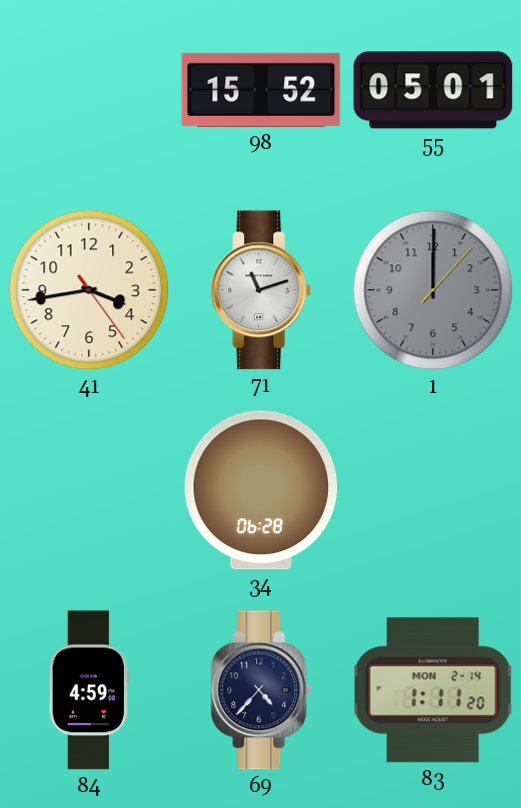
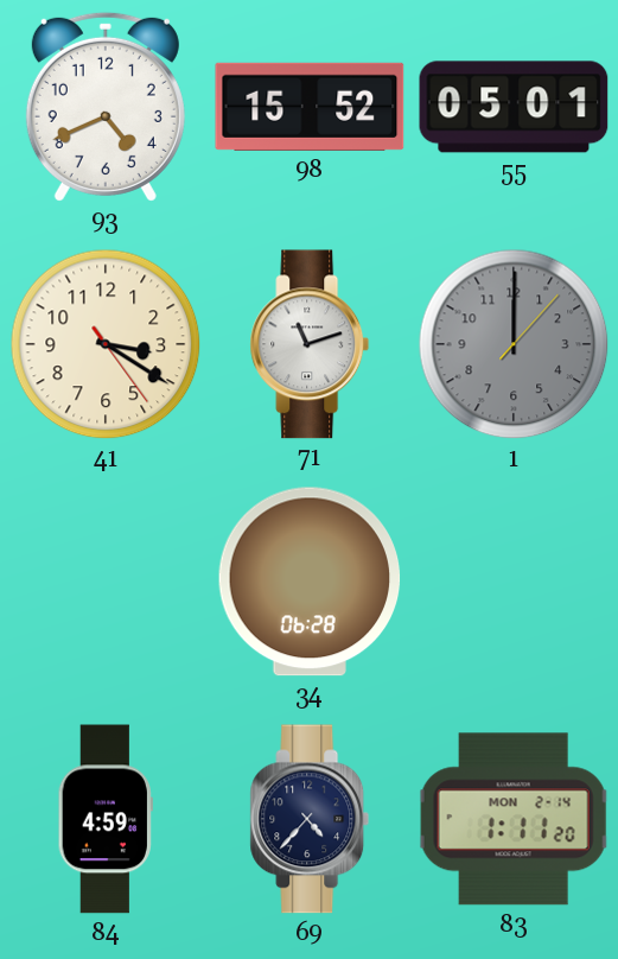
93: none -> 4:41
41: 3:43 -> 3:20
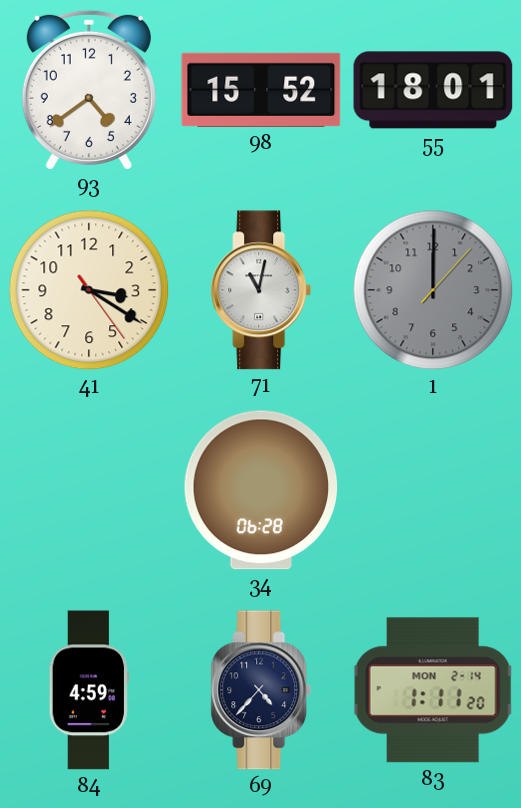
93: 4:41 -> 4:39
55: 05:01 -> 18:01
71: 11:12 -> 11:02
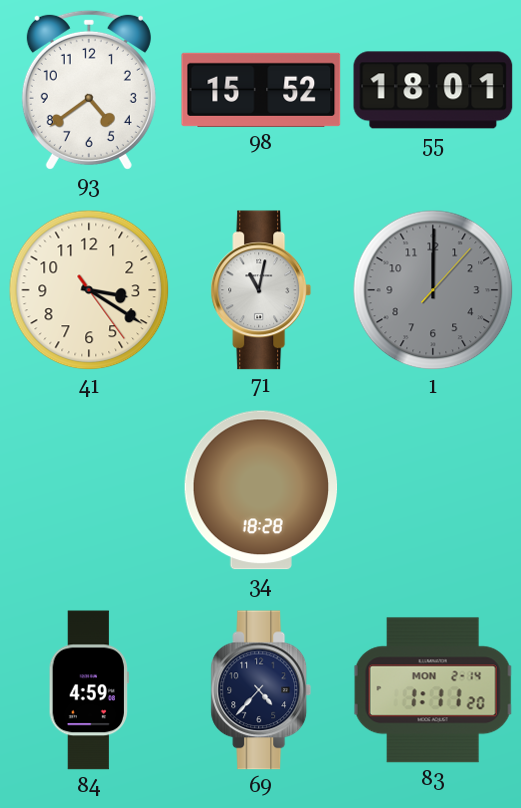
34: 06:28 -> 18:28
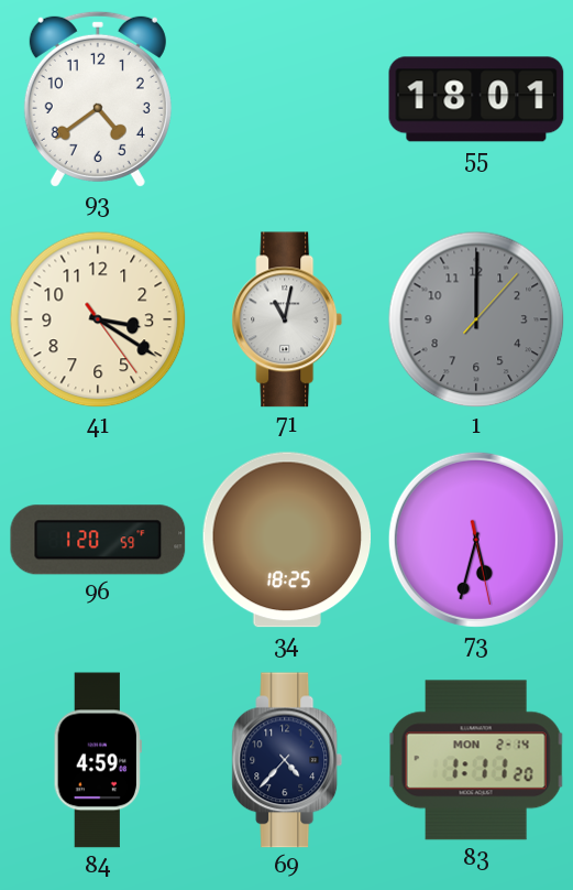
98: 15:52 -> none
96: none -> 1:20
34: 18:28 -> 18:25
73: none -> 5:32
